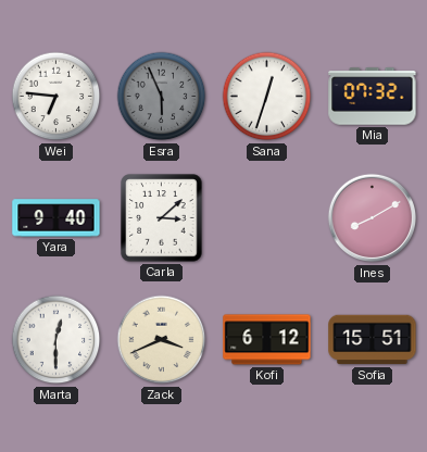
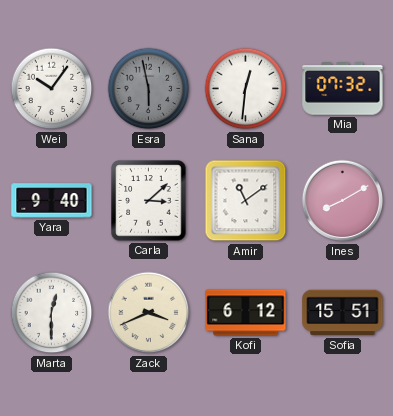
Wei: 6:46 -> 10:06
Esra: 5:56 -> 5:58
Sana: 12:33 -> 12:31
Amir: none -> 11:09
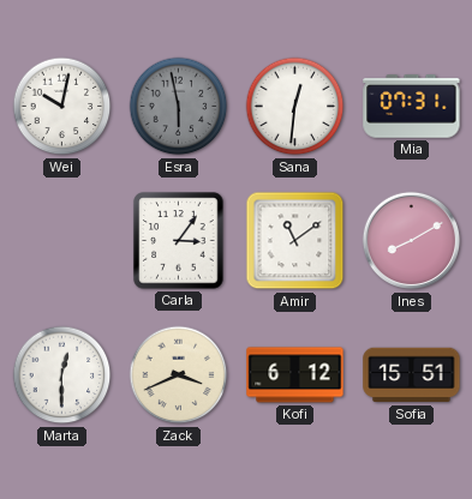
Wei: 10:06 -> 10:02
Mia: 07:32 -> 07:31
Yara: 9:40 -> none
Carla: 3:08 -> 3:06
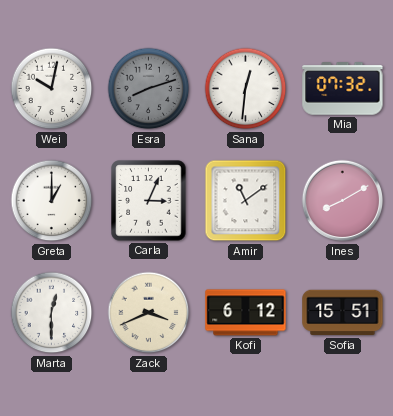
Esra: 5:58 -> 8:12
Mia: 07:31 -> 07:32
Greta: none -> 1:00
Carla: 3:06 -> 3:04
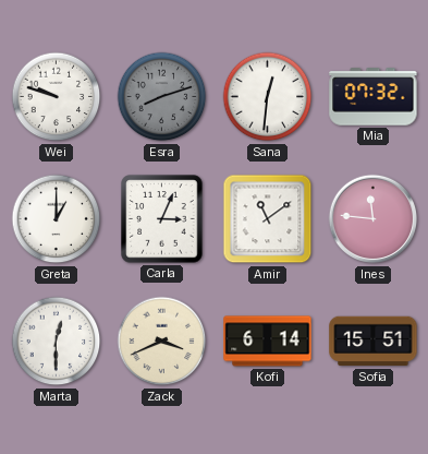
Wei: 10:02 -> 9:48
Ines: 8:10 -> 11:46
Kofi: 6:12 -> 6:14
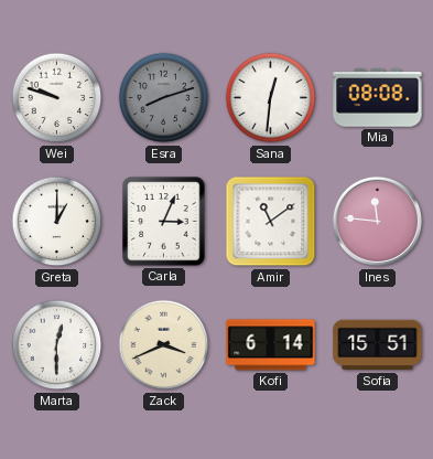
Mia: 07:32 -> 08:08
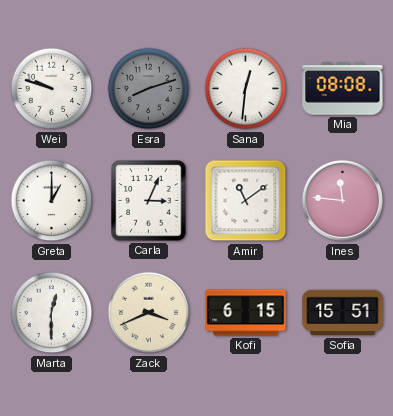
Kofi: 6:14 -> 6:15
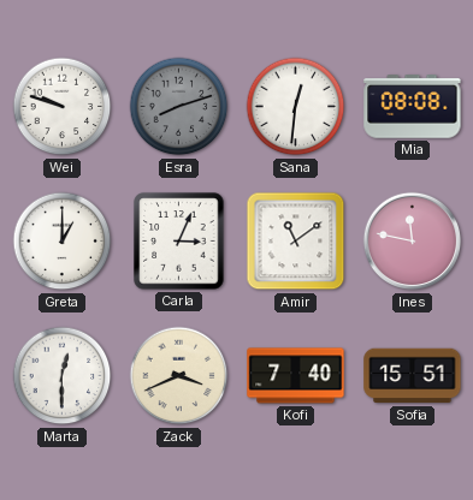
Ines: 11:46 -> 11:47
Kofi: 6:15 -> 7:40
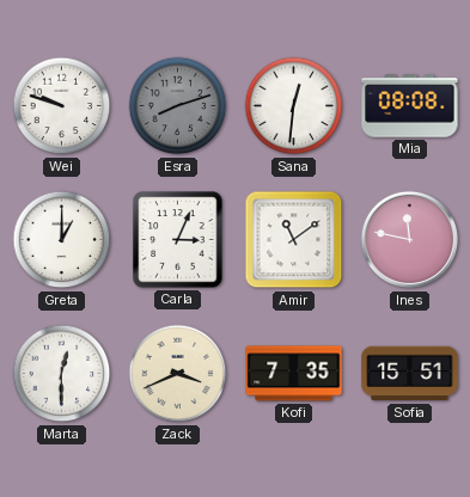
Kofi: 7:40 -> 7:35
